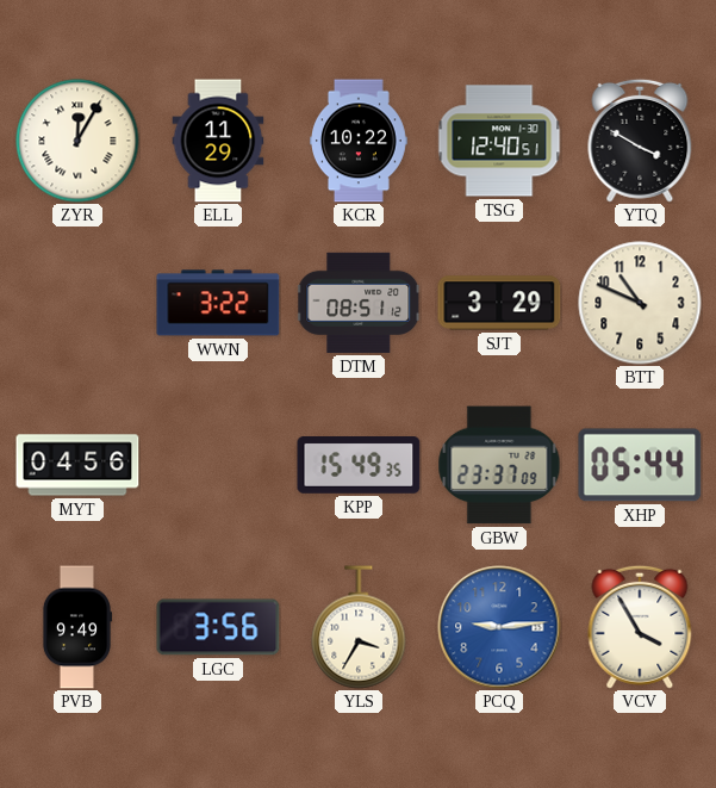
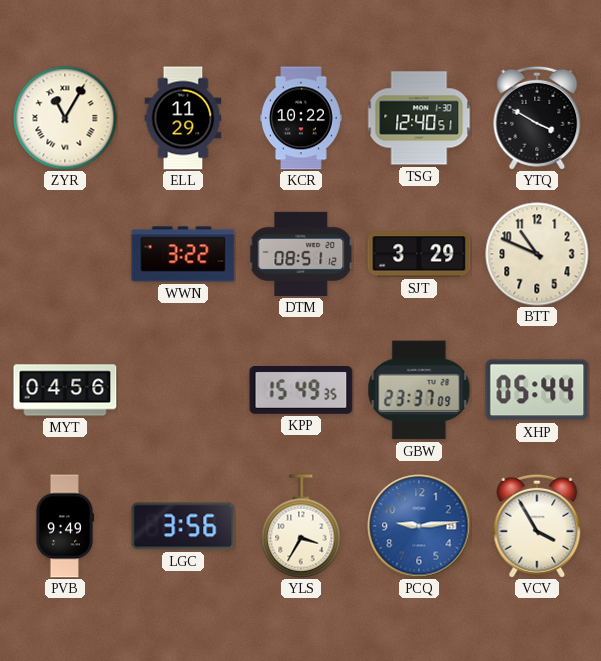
ZYR: 12:05 -> 11:05
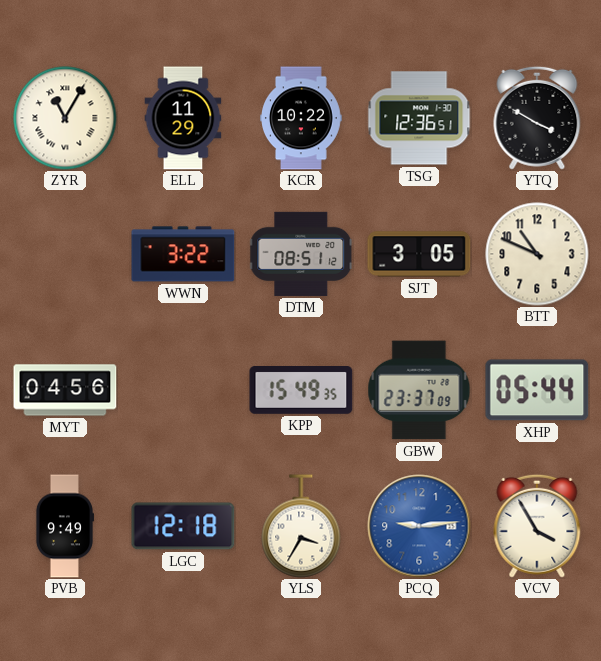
TSG: 12:40 -> 12:36
SJT: 3:29 -> 3:05
LGC: 3:56 -> 12:18
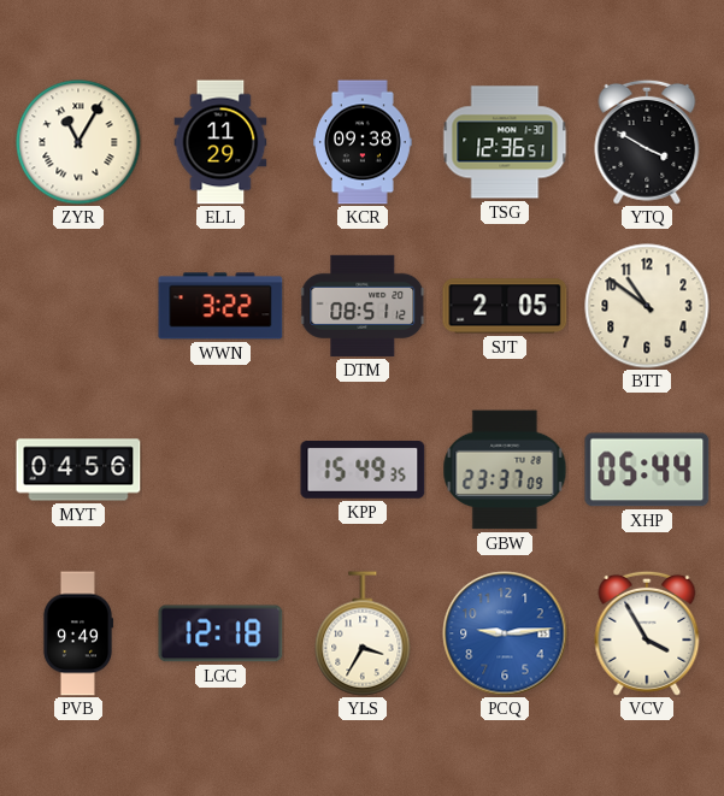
KCR: 10:22 -> 09:38
SJT: 3:05 -> 2:05
BTT: 10:49 -> 10:51
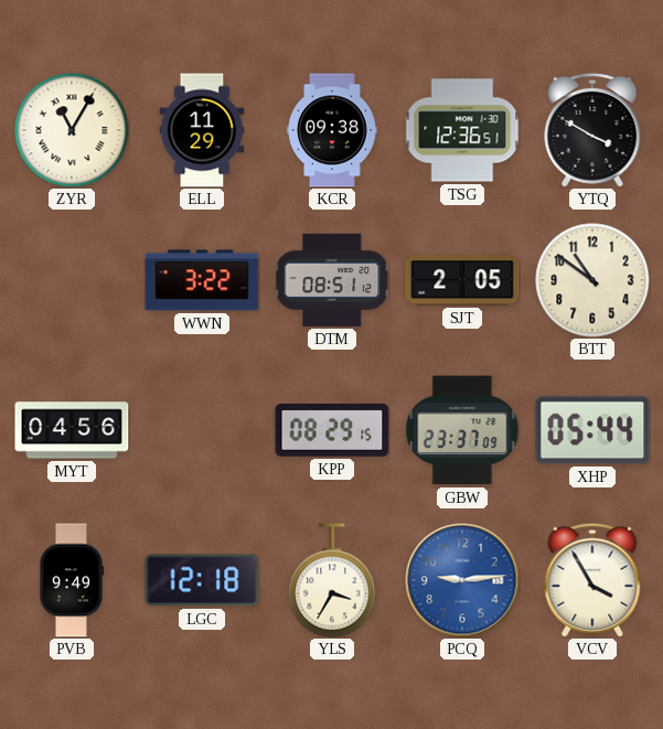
KPP: 15:49 -> 08:29
